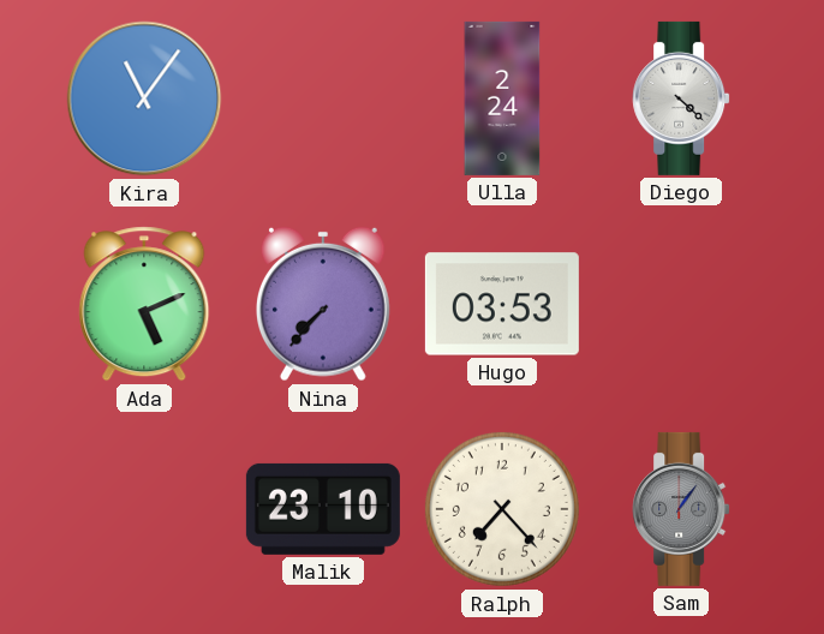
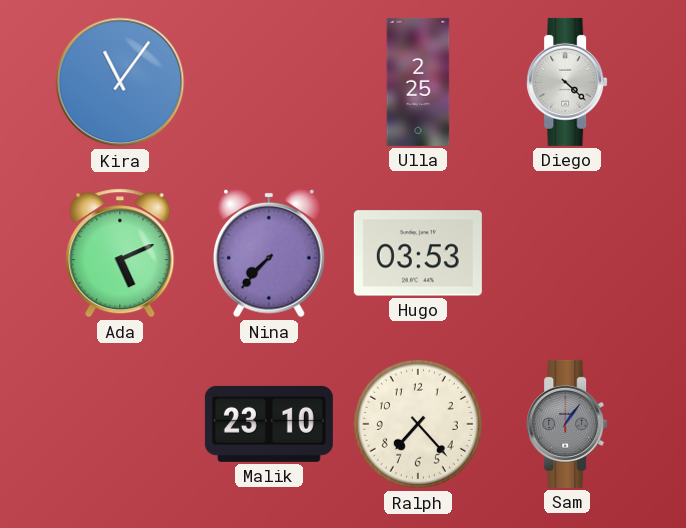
Ulla: 2:24 -> 2:25
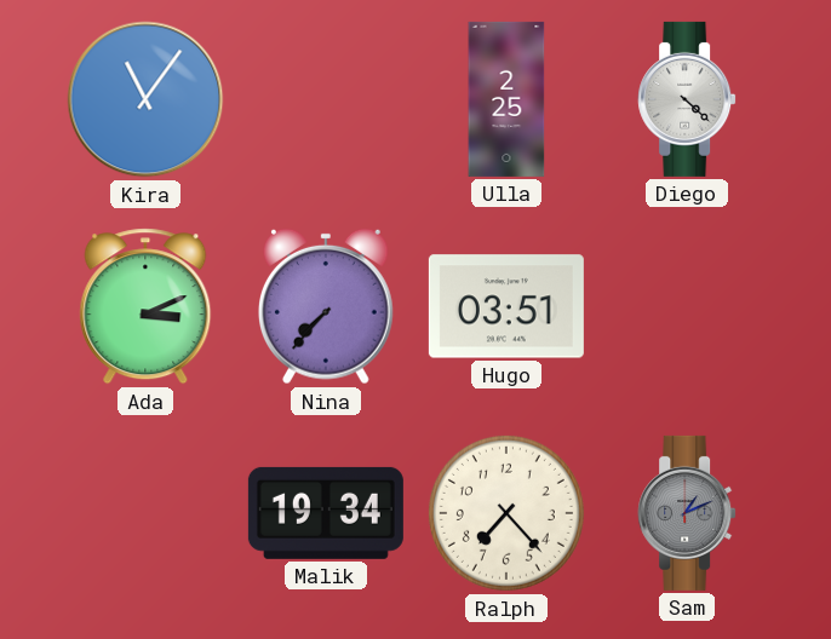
Ada: 5:11 -> 3:11
Hugo: 03:53 -> 03:51
Malik: 23:10 -> 19:34
Sam: 1:06 -> 1:11
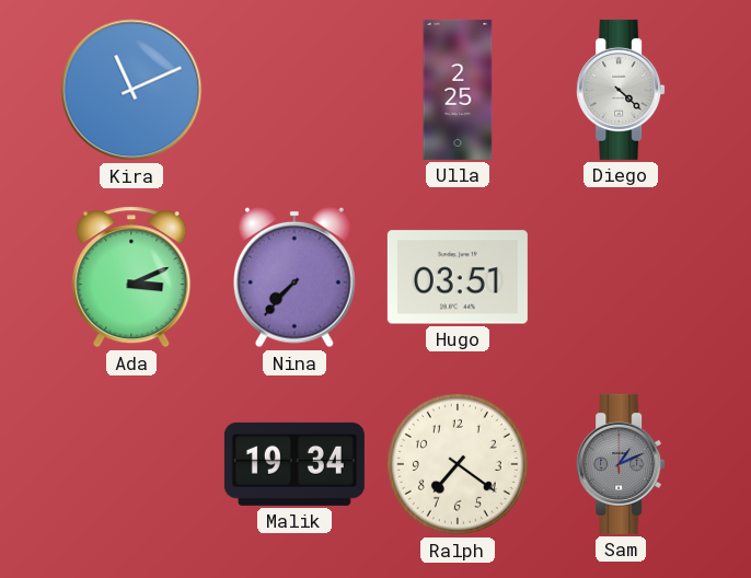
Kira: 11:06 -> 11:11
Ralph: 7:23 -> 7:21
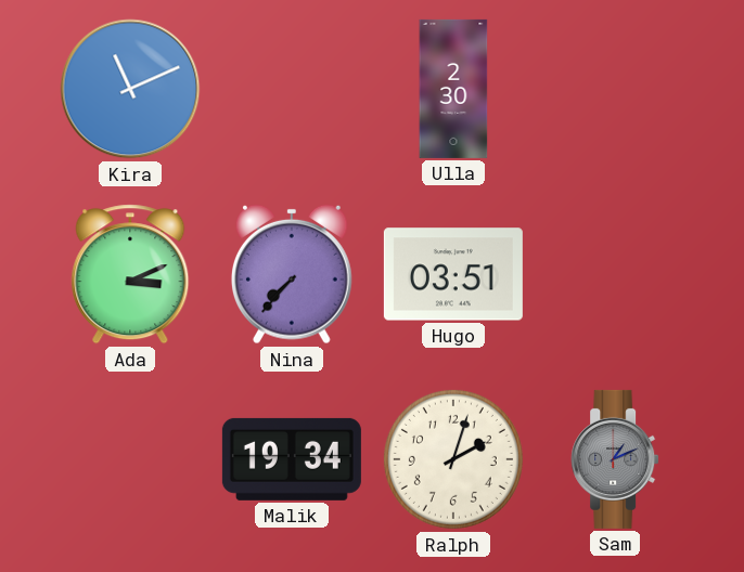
Ulla: 2:25 -> 2:30
Diego: 4:22 -> none
Ralph: 7:21 -> 2:03
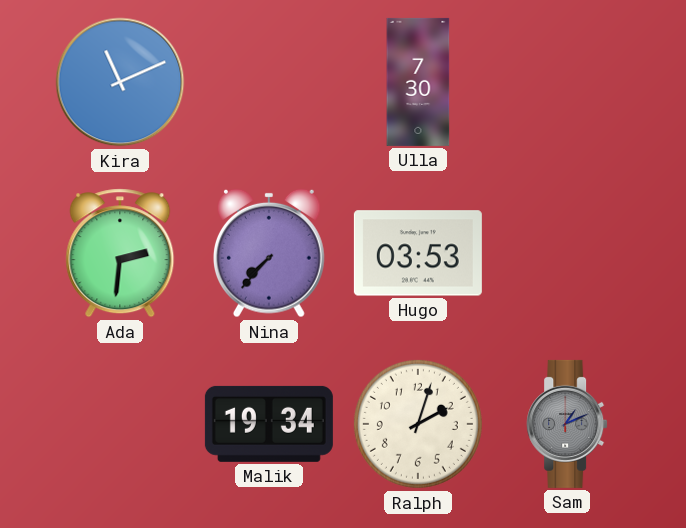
Ulla: 2:30 -> 7:30
Ada: 3:11 -> 2:31
Hugo: 03:51 -> 03:53
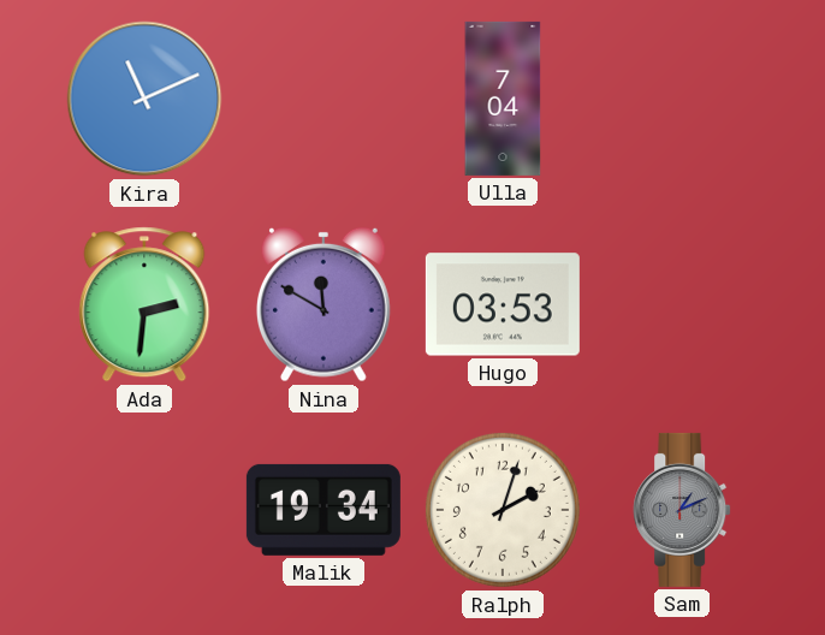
Ulla: 7:30 -> 7:04
Nina: 7:37 -> 11:50
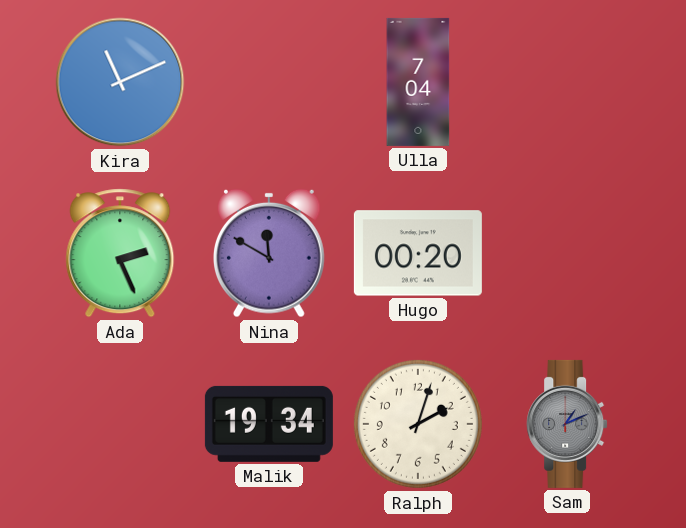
Ada: 2:31 -> 2:26
Hugo: 03:53 -> 00:20
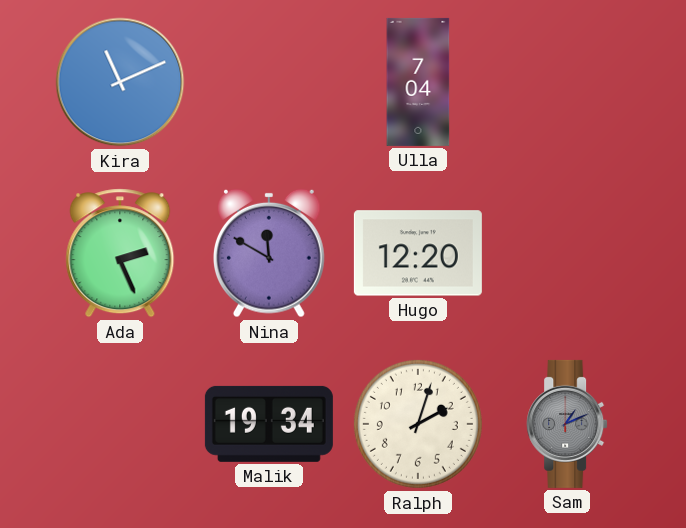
Hugo: 00:20 -> 12:20
